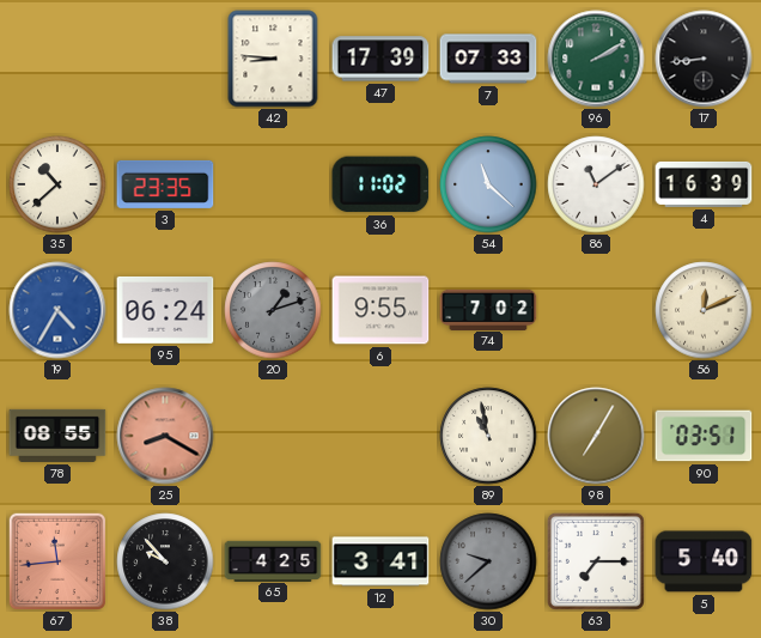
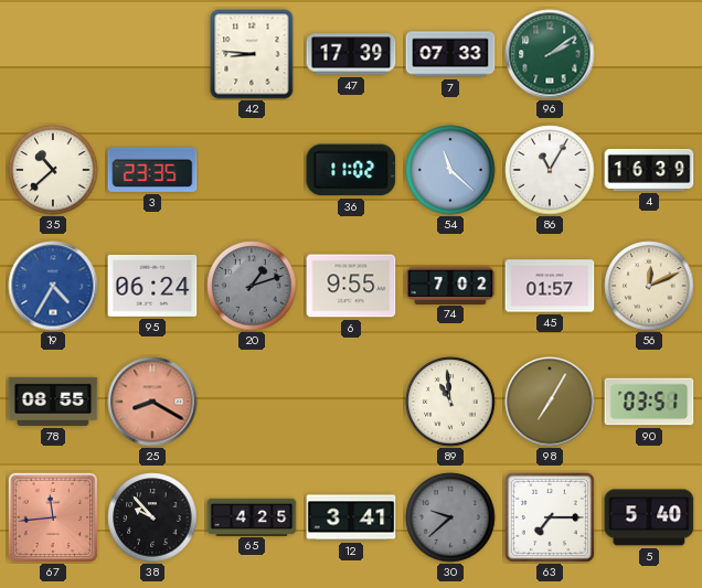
96: 2:10 -> 2:09
17: 8:44 -> none
86: 11:09 -> 11:05
45: none -> 01:57
89: 10:58 -> 10:59
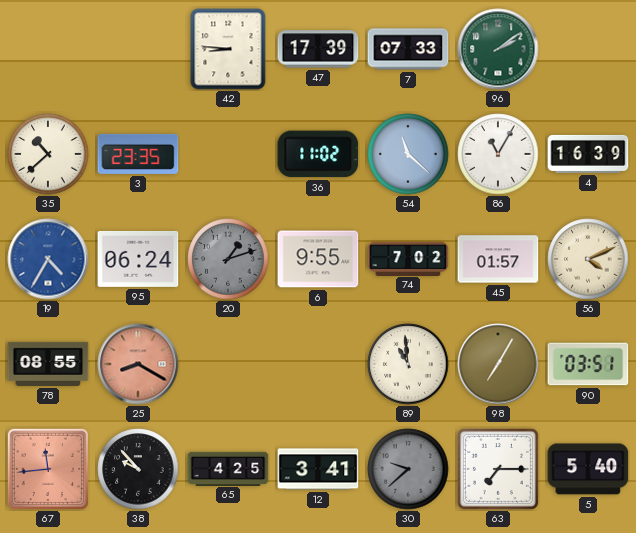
56: 12:11 -> 4:11
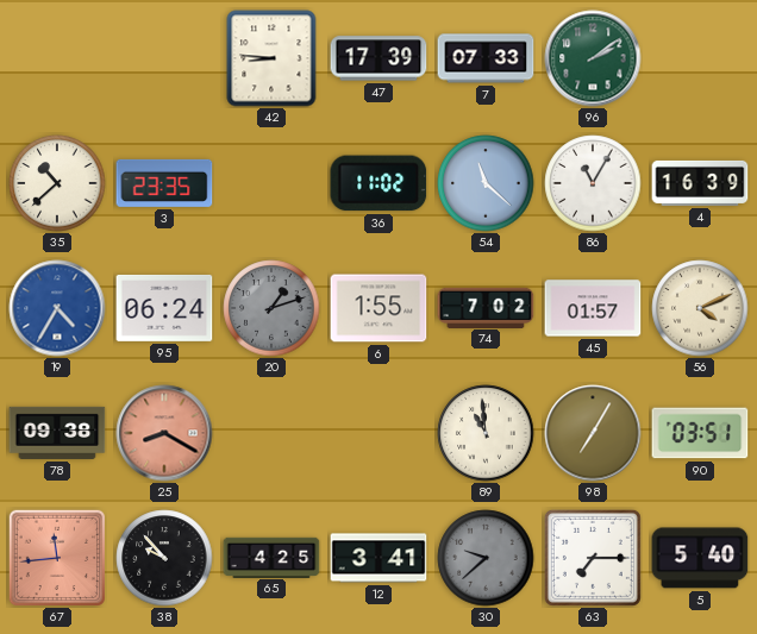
6: 9:55 -> 1:55
78: 08:55 -> 09:38
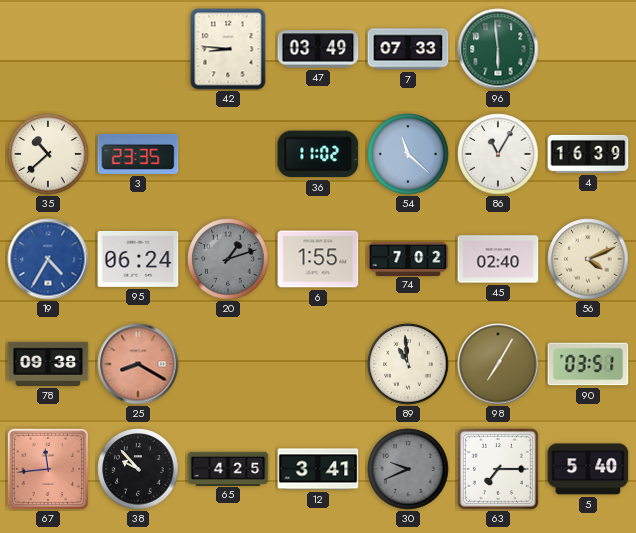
47: 17:39 -> 03:49
96: 2:09 -> 5:59
45: 01:57 -> 02:40
30: 9:38 -> 9:41
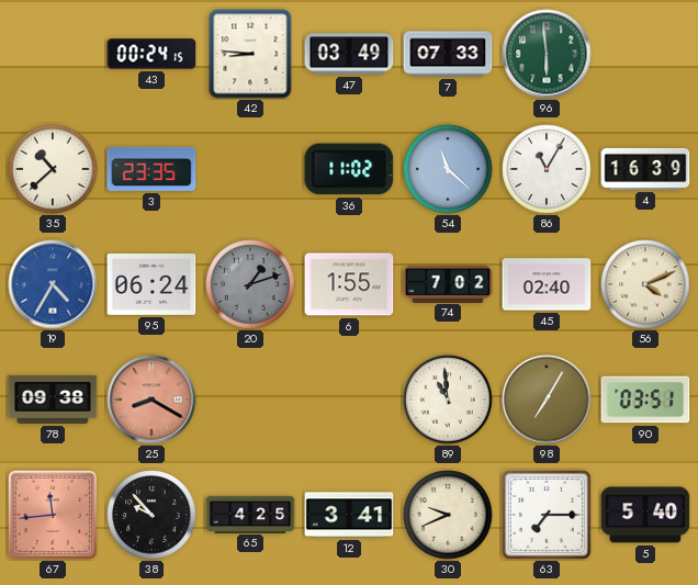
43: none -> 00:24
30 dial: grey -> cream
